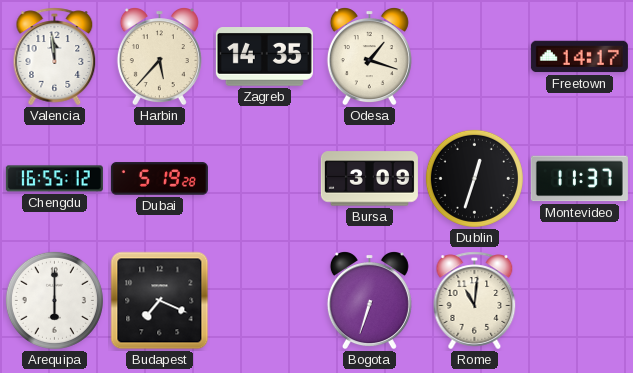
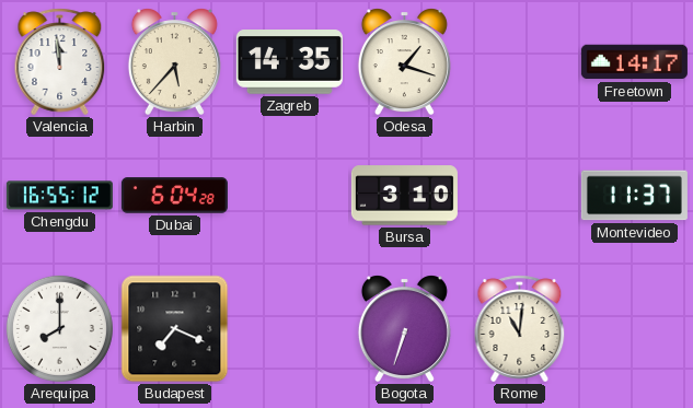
Dubai: 5:19 -> 6:04
Bursa: 3:09 -> 3:10
Dublin: 12:33 -> none
Arequipa: 6:00 -> 8:00
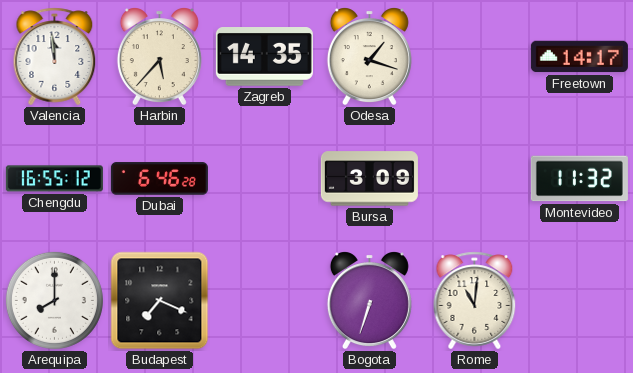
Dubai: 6:04 -> 6:46
Bursa: 3:10 -> 3:09
Montevideo: 11:37 -> 11:32
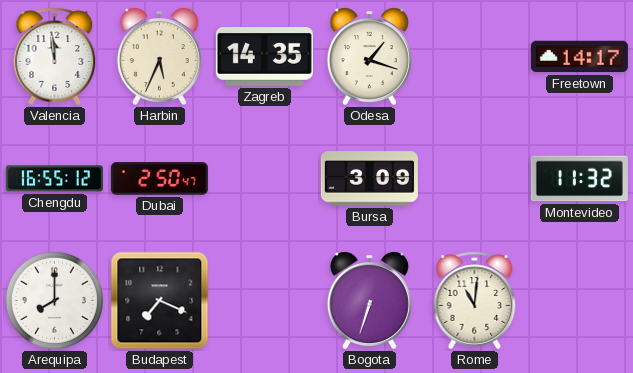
Harbin: 5:37 -> 5:34
Dubai: 6:46 -> 2:50
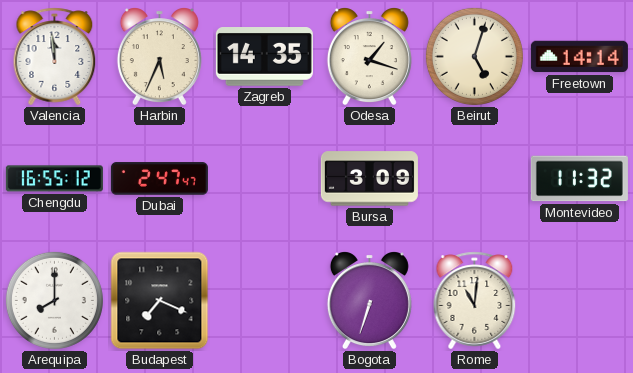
Beirut: none -> 5:03
Freetown: 14:17 -> 14:14
Dubai: 2:50 -> 2:47
